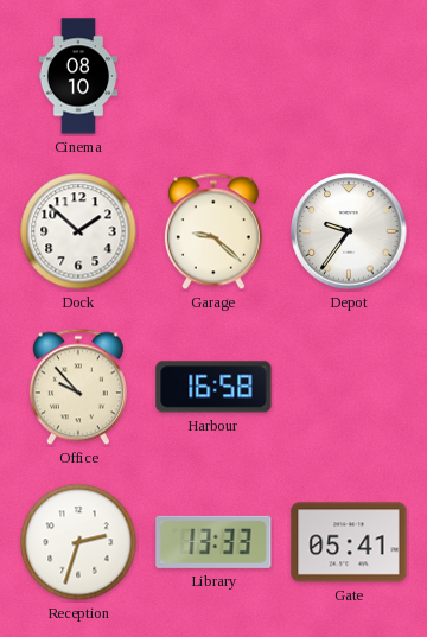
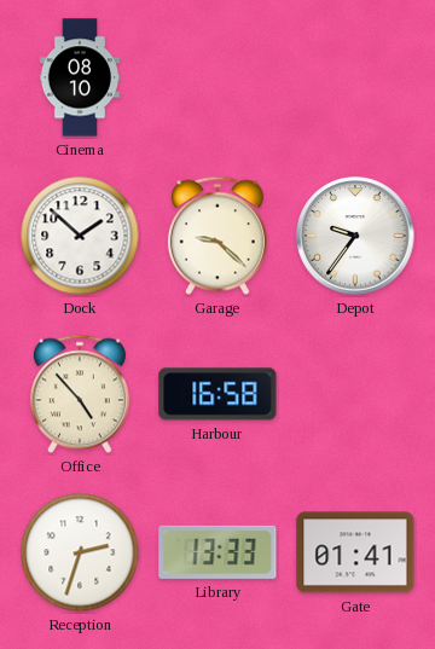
Office: 9:53 -> 4:53
Gate: 05:41 -> 01:41
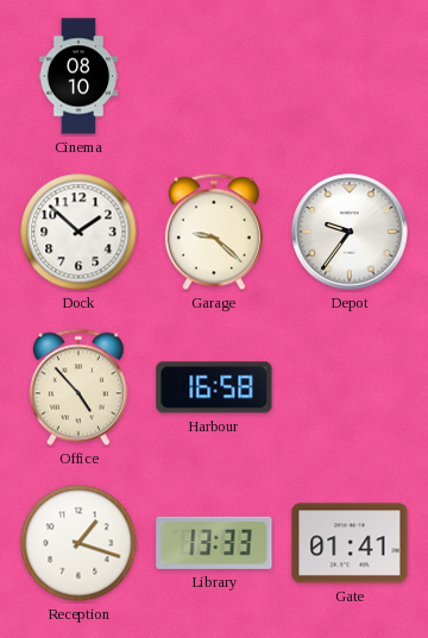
Reception: 2:33 -> 1:18
